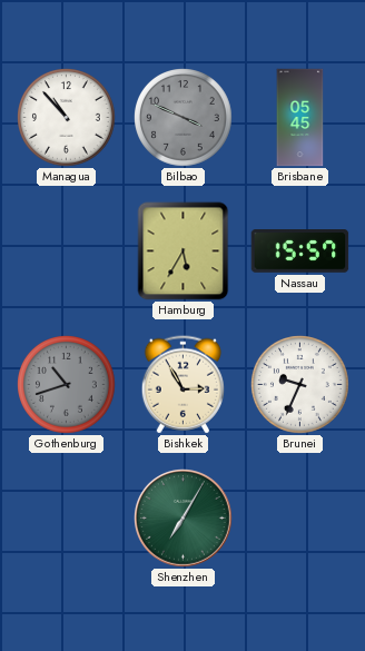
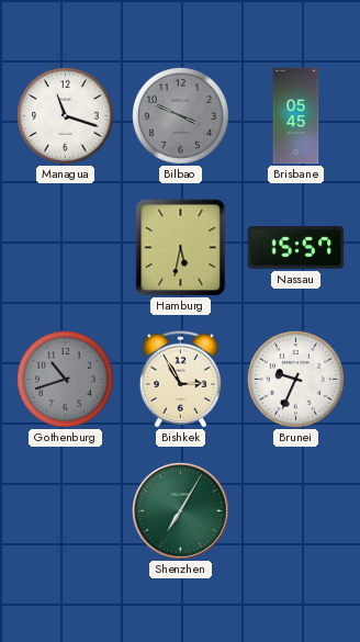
Managua: 10:53 -> 11:18
Hamburg: 5:35 -> 5:32
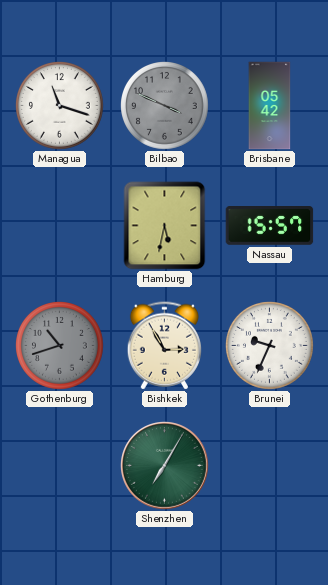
Brisbane: 05:45 -> 05:42
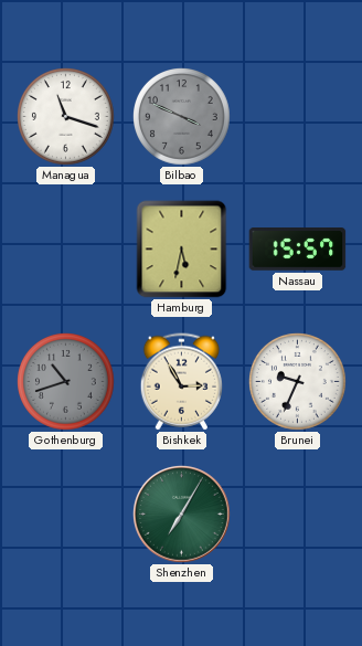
Brisbane: 05:42 -> none
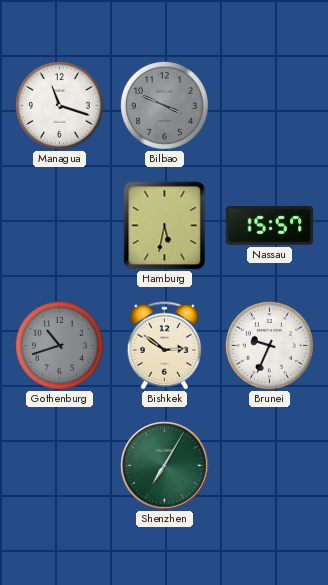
Bishkek: 2:55 -> 2:51
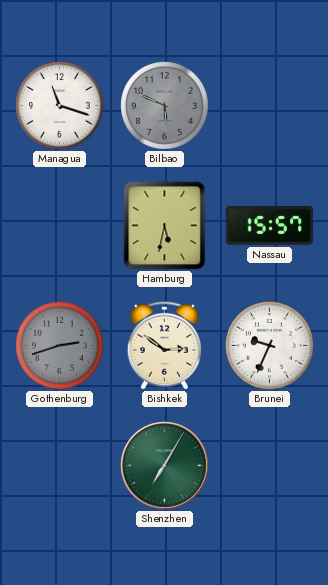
Bilbao: 3:49 -> 5:49
Gothenburg: 10:42 -> 2:42
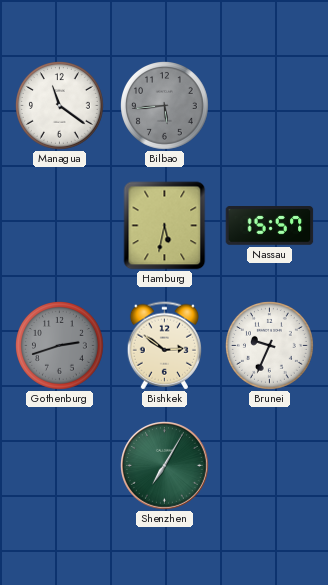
Managua: 11:18 -> 11:21
Bilbao: 5:49 -> 5:44
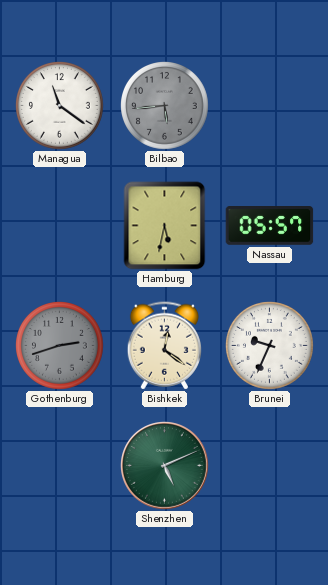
Nassau: 15:57 -> 05:57
Bishkek: 2:51 -> 12:21
Shenzhen: 7:05 -> 5:11
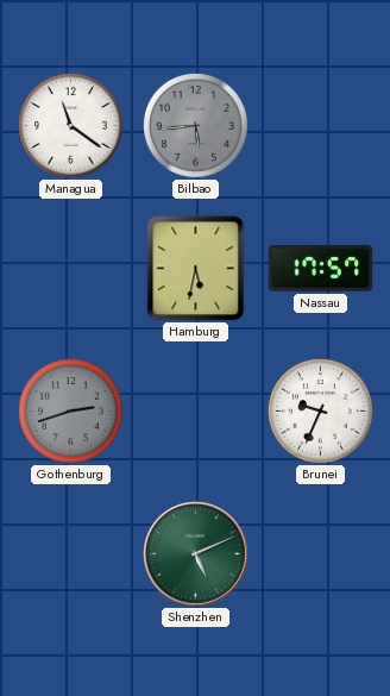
Nassau: 05:57 -> 17:57
Bishkek: 12:21 -> none
